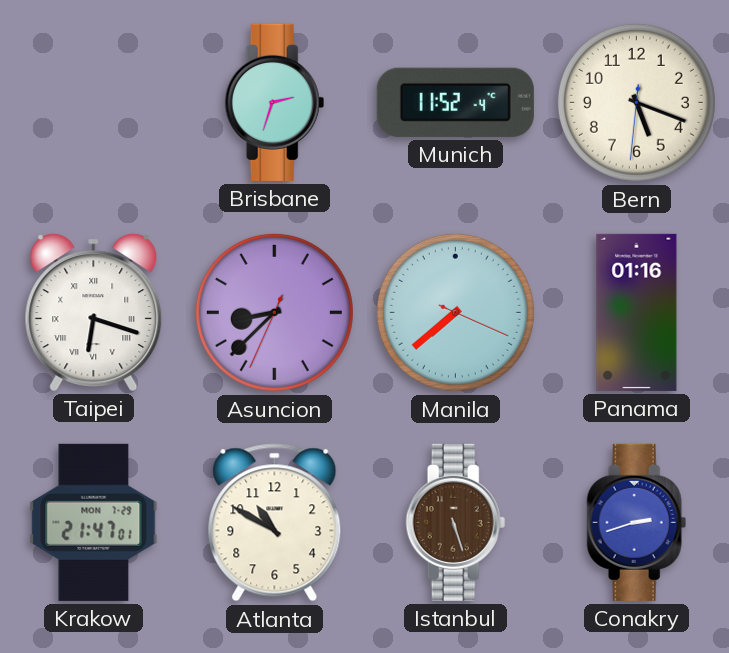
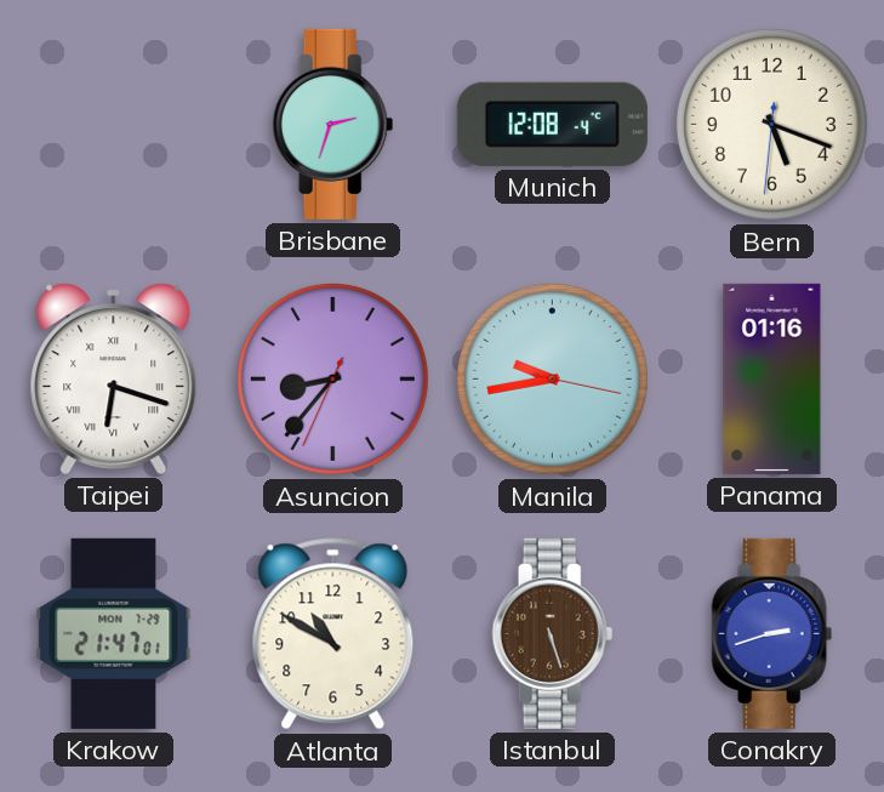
Munich: 11:52 -> 12:08
Asuncion: 8:37 -> 8:36
Manila: 7:38 -> 9:43
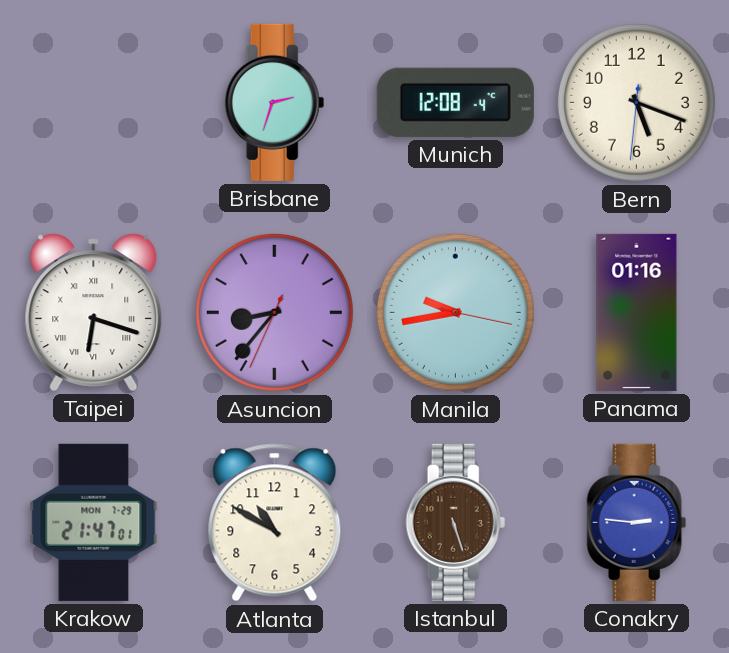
Conakry: 2:42 -> 2:46
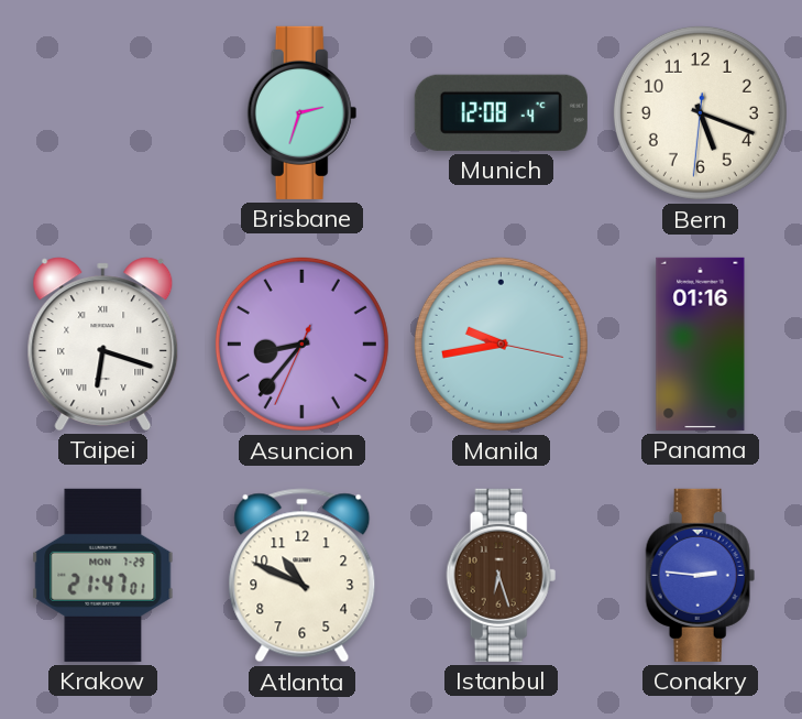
Atlanta: 10:50 -> 10:49
Istanbul: 5:27 -> 6:27
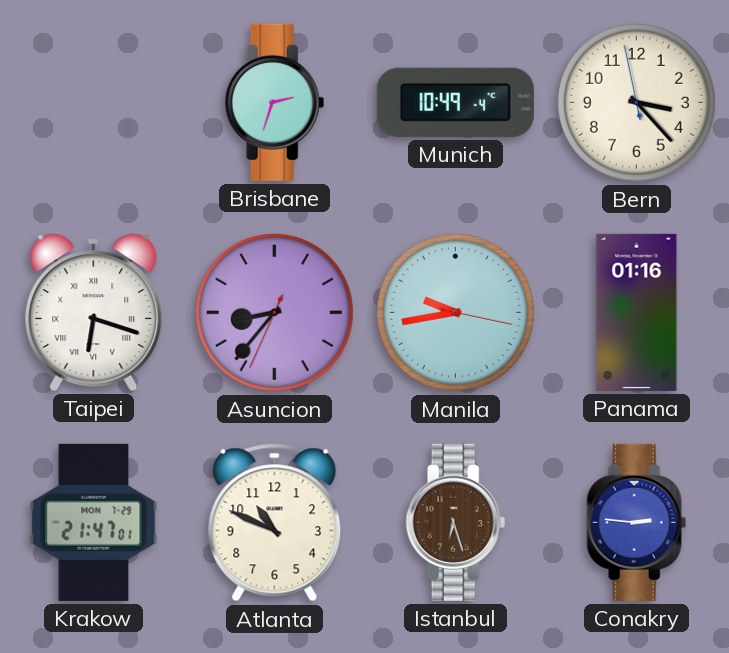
Munich: 12:08 -> 10:49
Bern: 5:18 -> 3:22
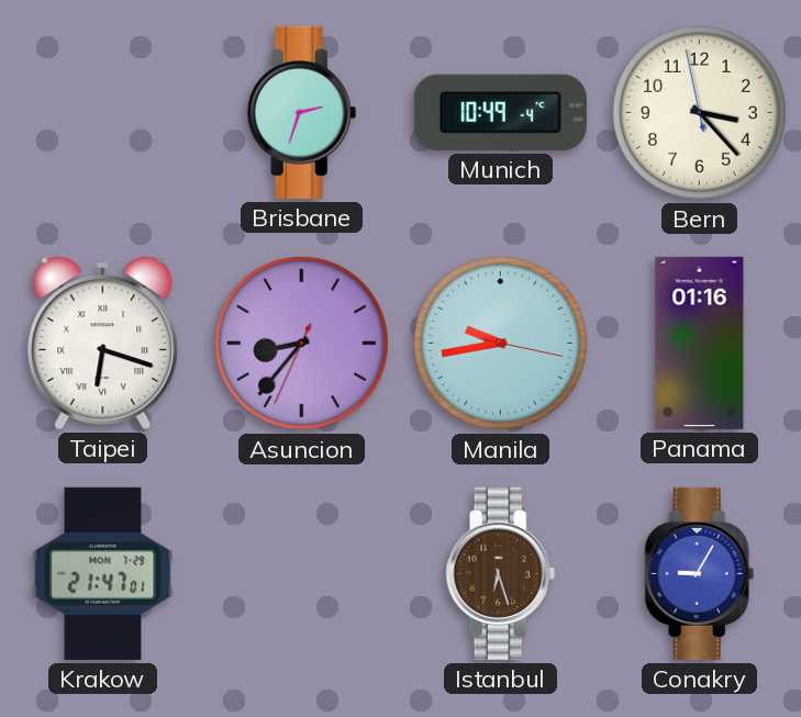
Atlanta: 10:49 -> none
Conakry: 2:46 -> 9:05
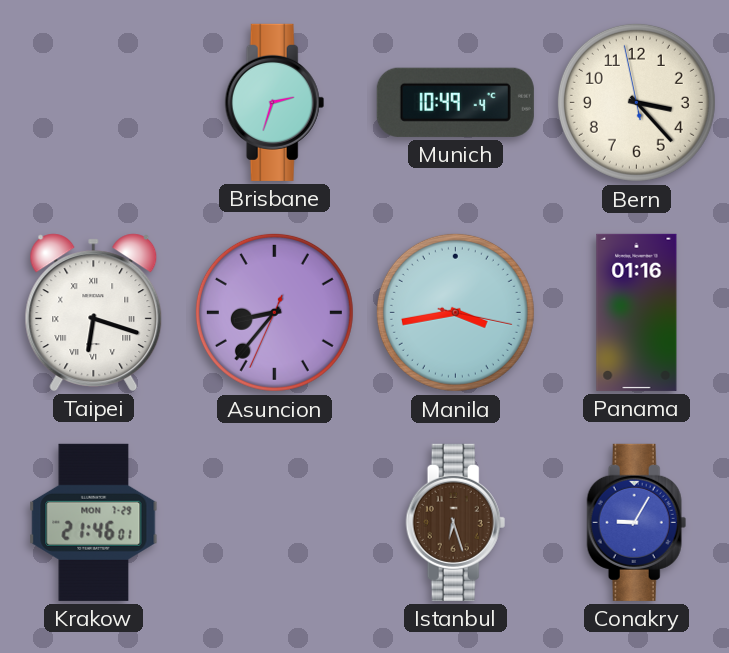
Manila: 9:43 -> 3:43
Krakow: 21:47 -> 21:46
